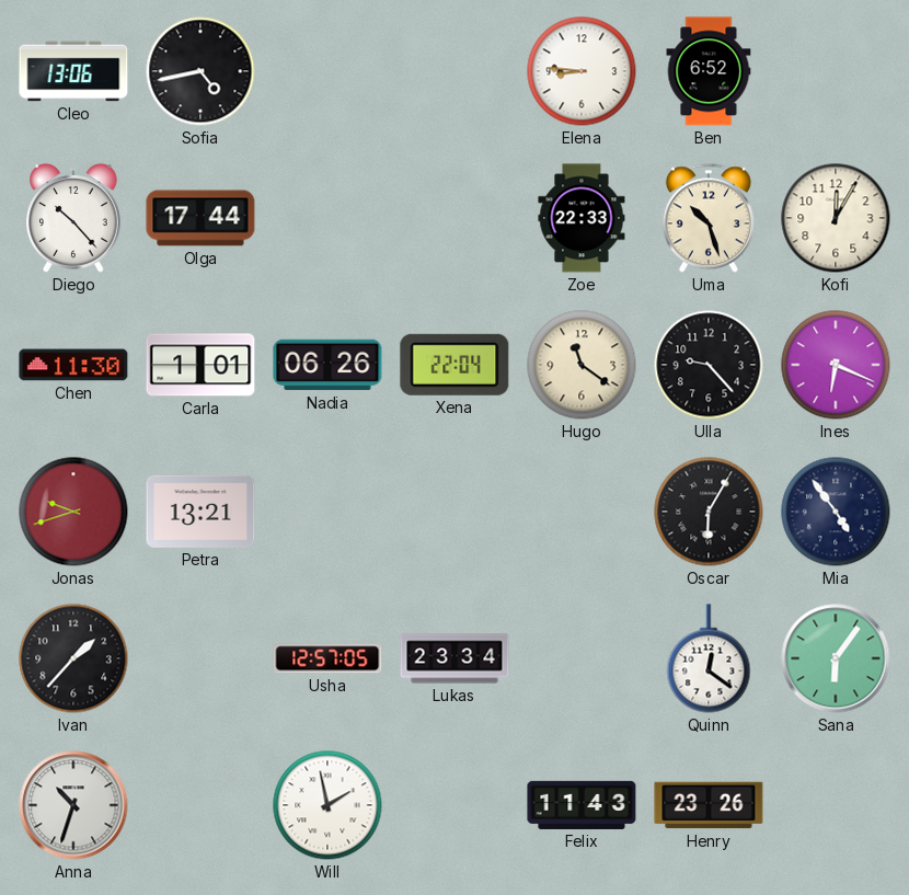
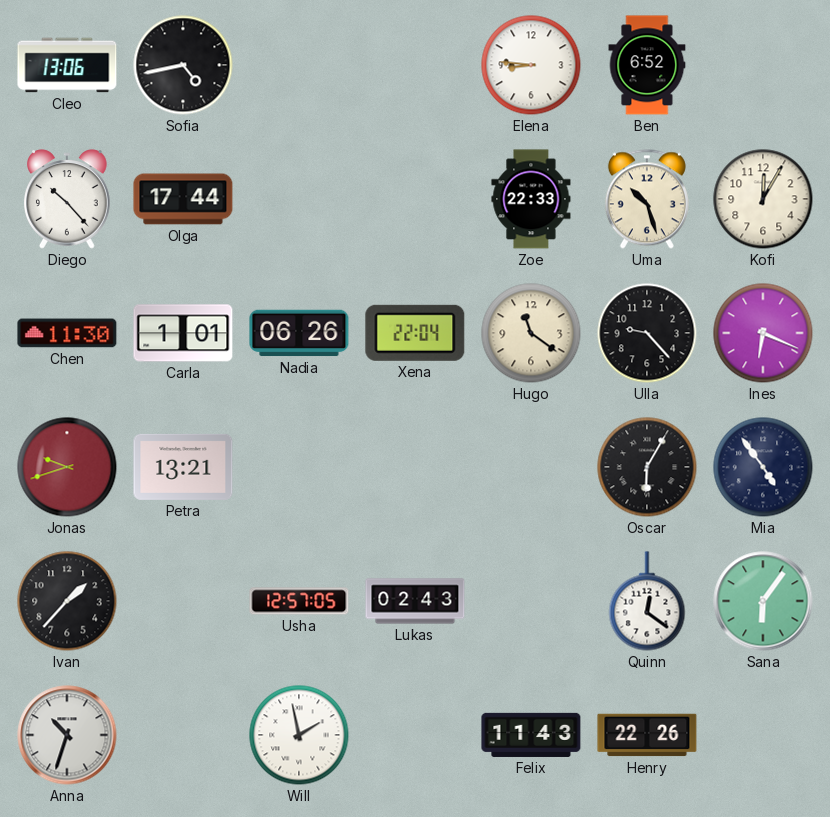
Lukas: 23:34 -> 02:43
Henry: 23:26 -> 22:26
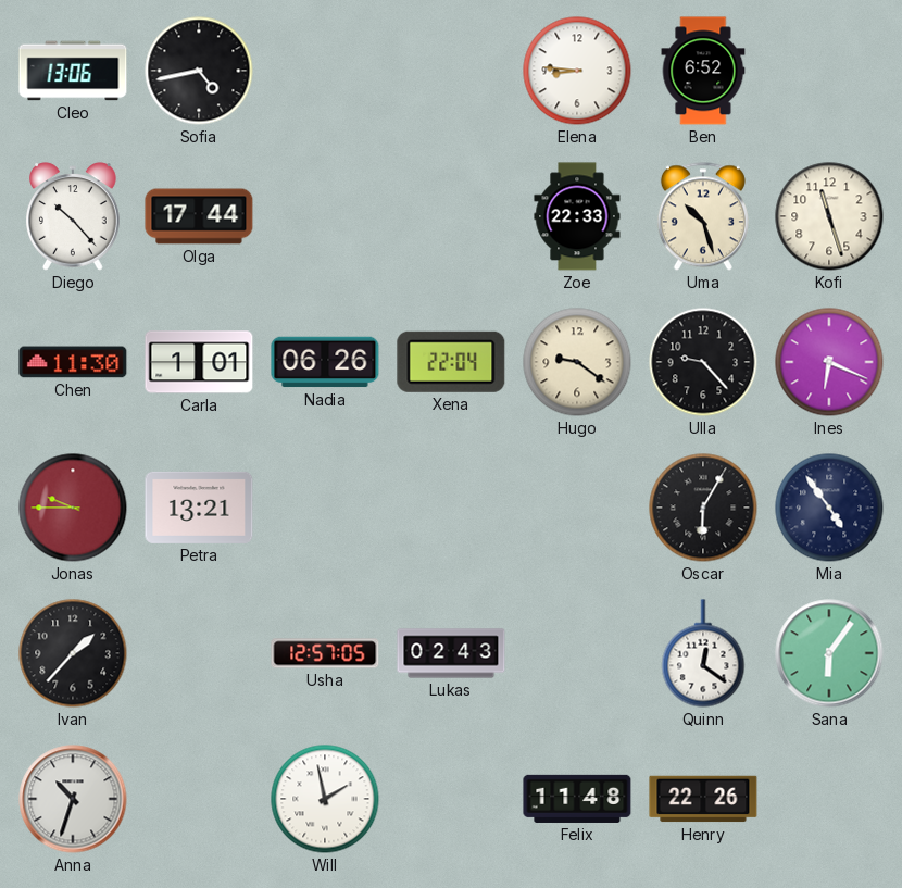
Kofi: 12:05 -> 11:27
Hugo: 11:21 -> 9:21
Jonas: 9:42 -> 9:45
Felix: 11:43 -> 11:48
